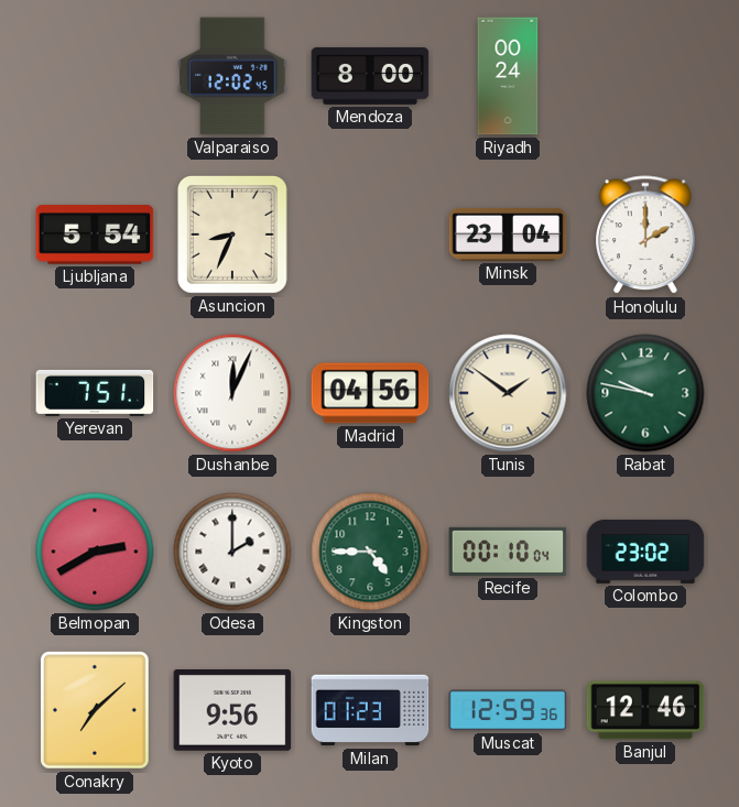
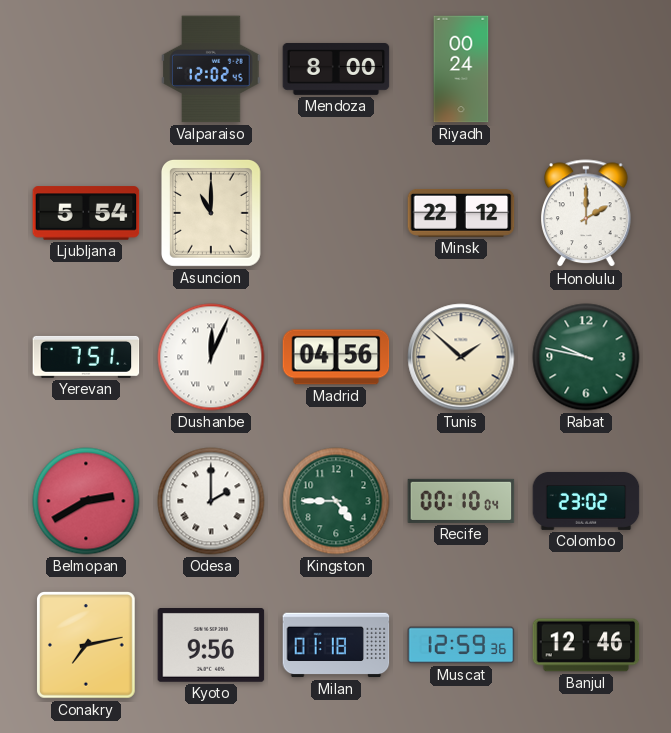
Asuncion: 8:34 -> 11:00
Minsk: 23:04 -> 22:12
Tunis: 1:51 -> 1:52
Conakry: 7:08 -> 7:13
Milan: 01:23 -> 01:18
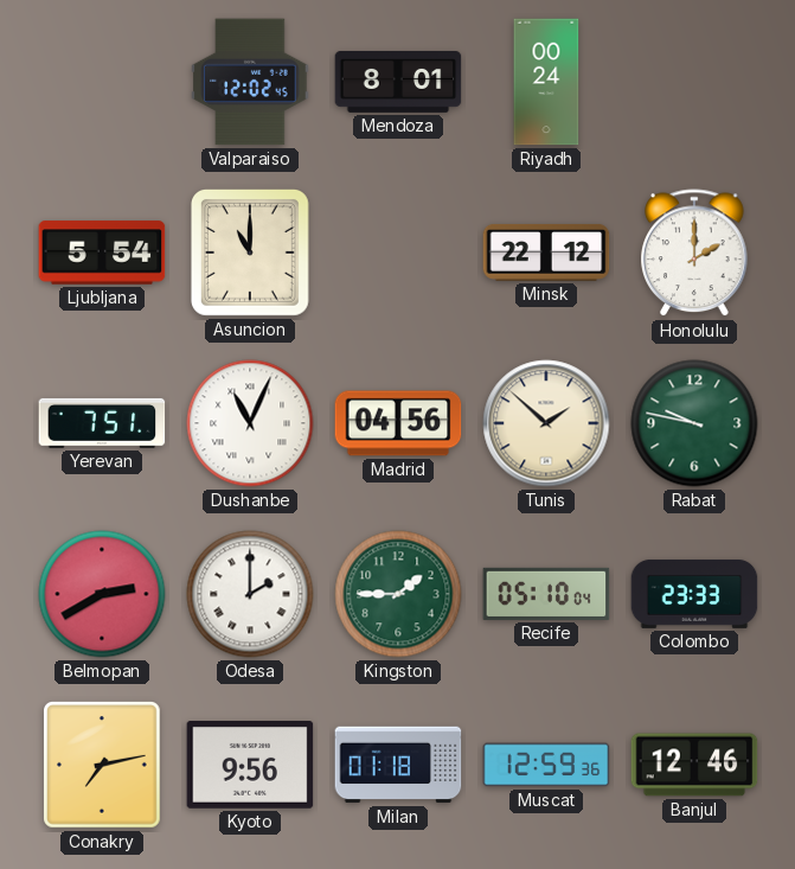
Mendoza: 8:00 -> 8:01
Dushanbe: 12:04 -> 11:04
Kingston: 4:45 -> 1:45
Recife: 00:10 -> 05:10
Colombo: 23:02 -> 23:33
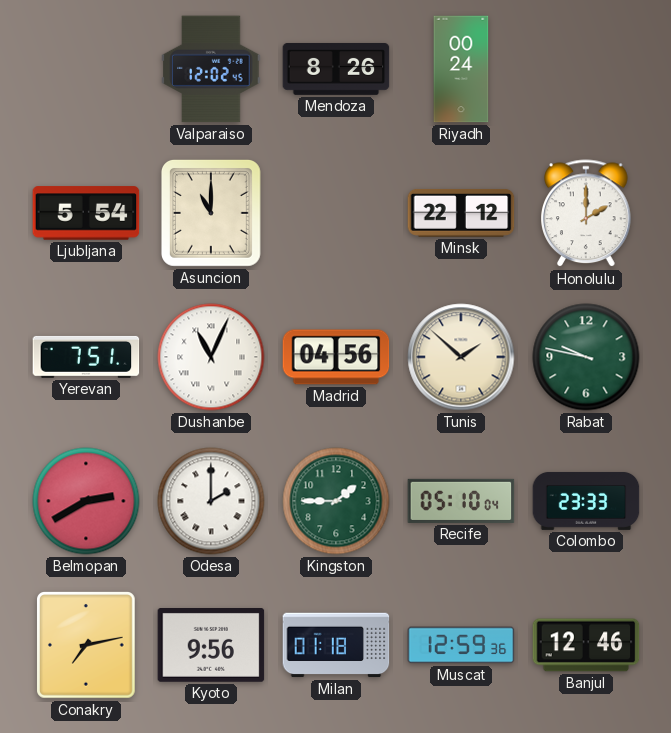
Mendoza: 8:01 -> 8:26
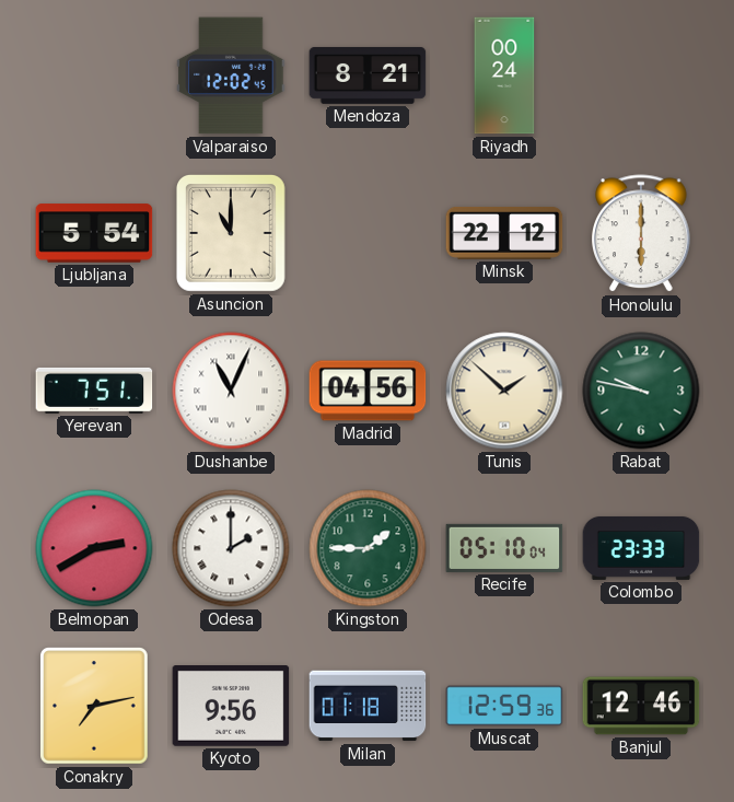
Mendoza: 8:26 -> 8:21
Honolulu: 2:00 -> 6:00
